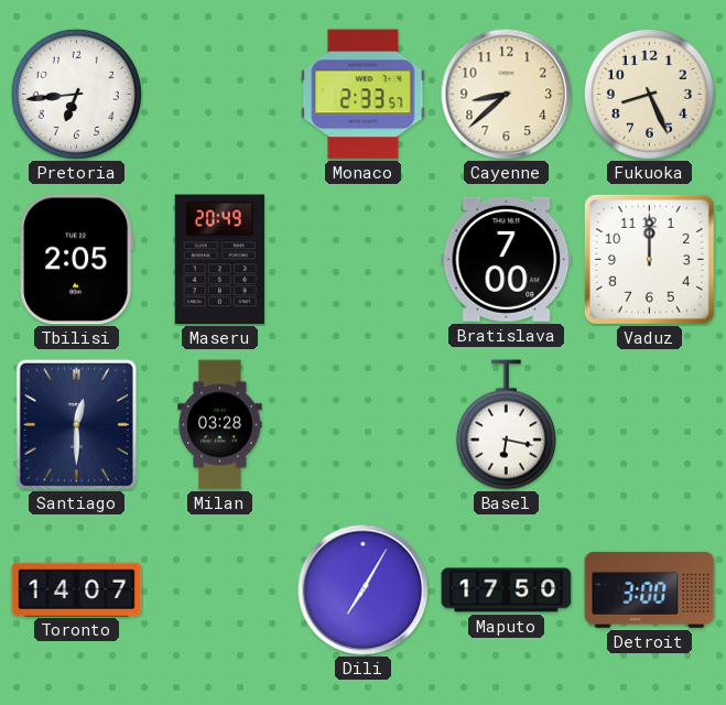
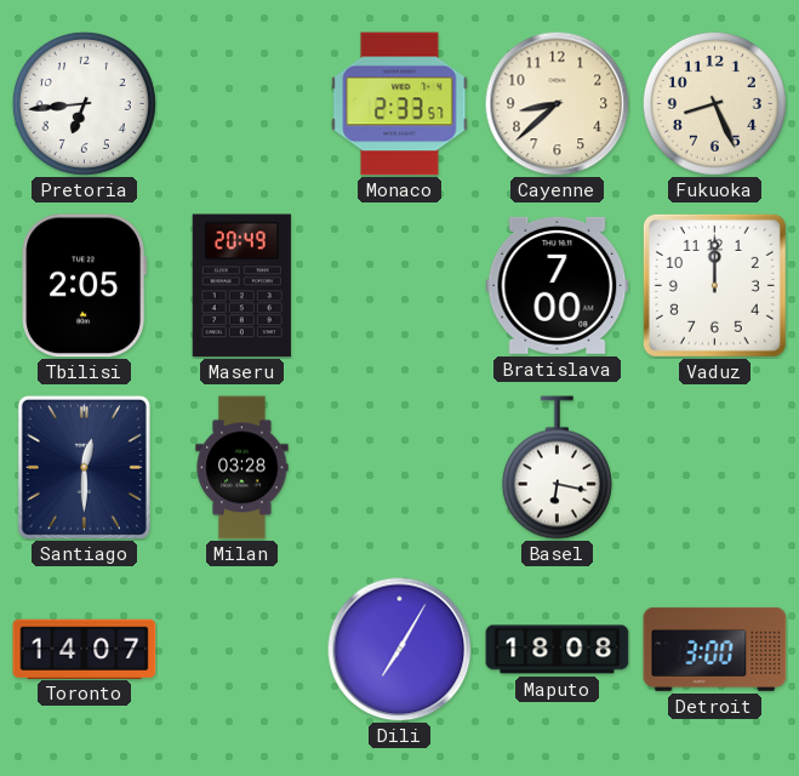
Maputo: 17:50 -> 18:08
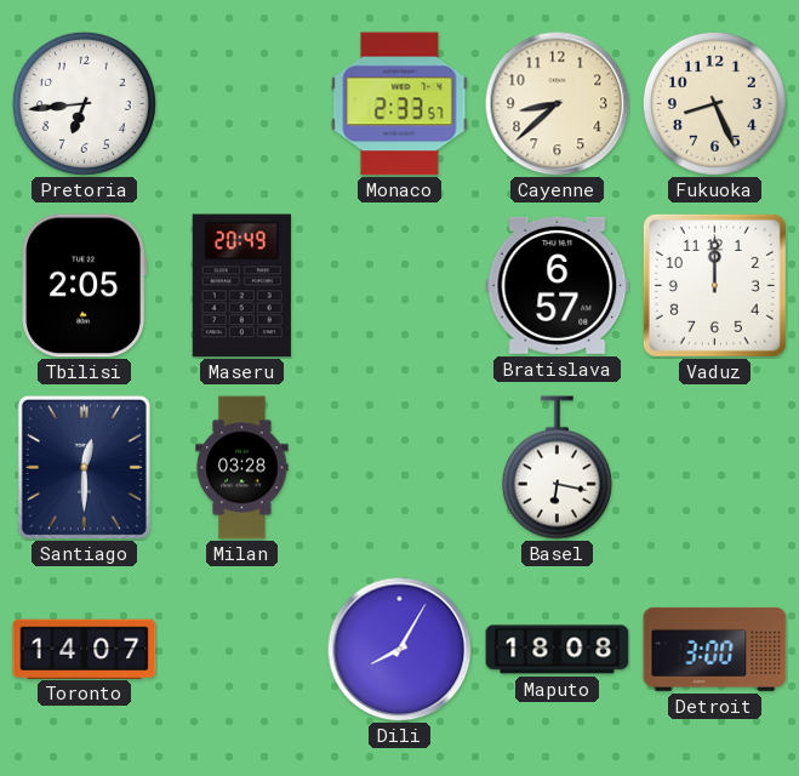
Bratislava: 7:00 -> 6:57
Dili: 7:05 -> 8:05
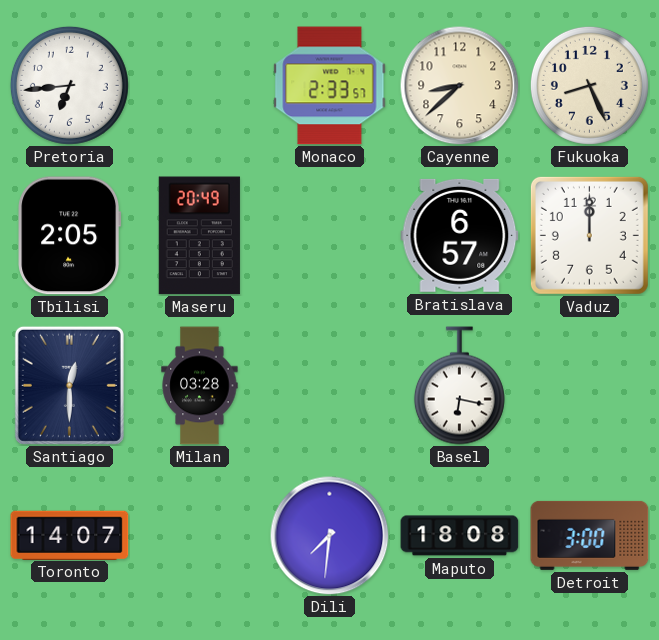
Dili: 8:05 -> 7:31
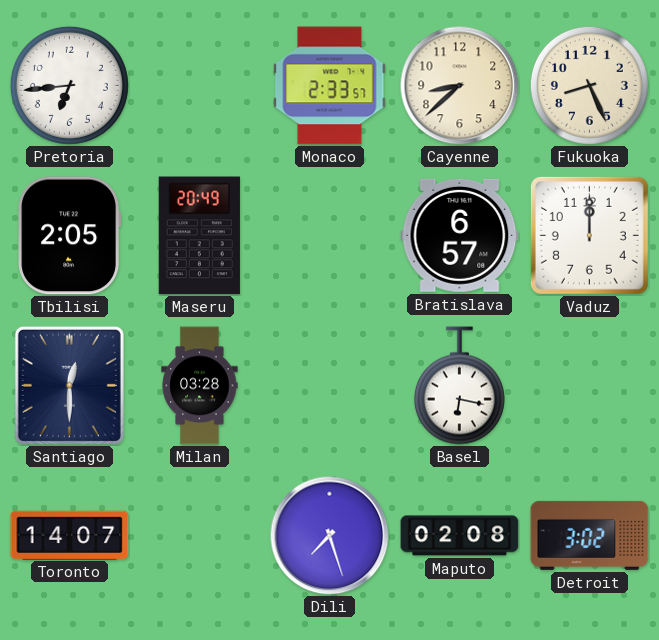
Dili: 7:31 -> 7:27
Maputo: 18:08 -> 02:08
Detroit: 3:00 -> 3:02
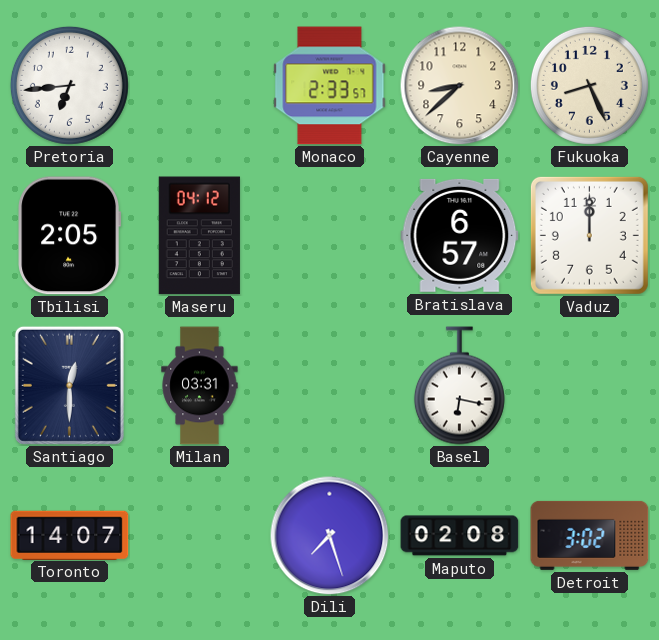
Maseru: 20:49 -> 04:12
Milan: 03:28 -> 03:31
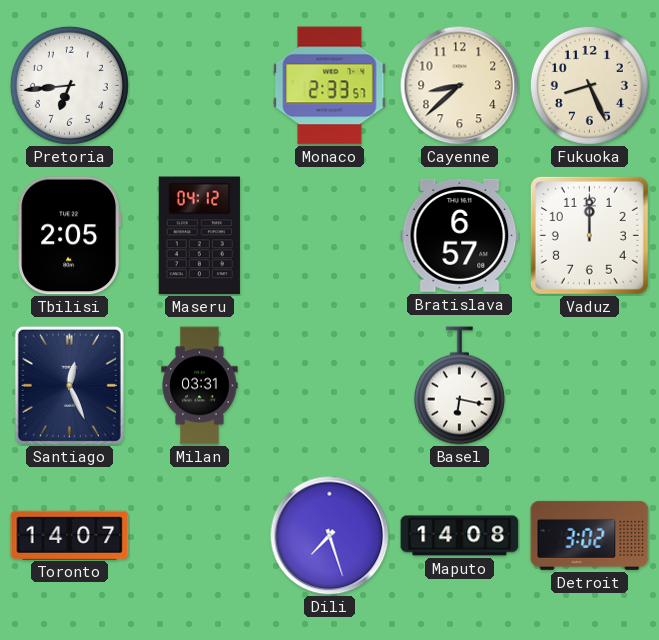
Santiago: 12:30 -> 12:26
Maputo: 02:08 -> 14:08
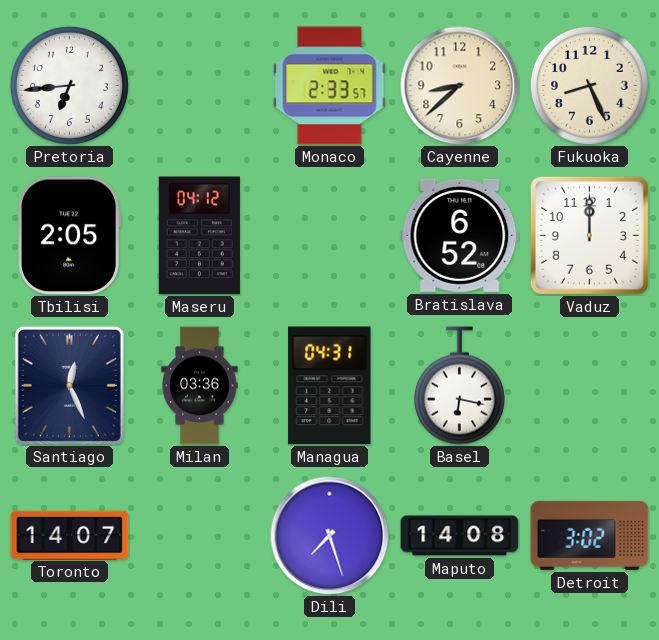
Bratislava: 6:57 -> 6:52
Milan: 03:31 -> 03:36
Managua: none -> 04:31
